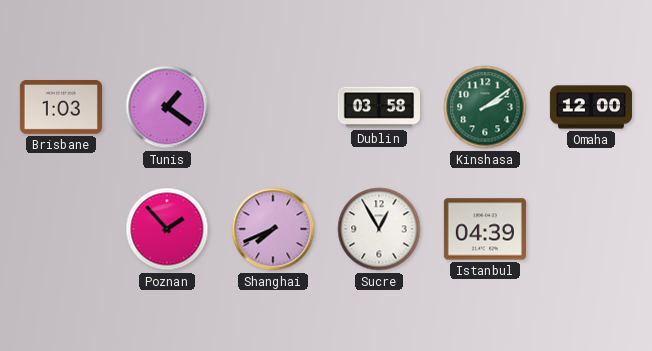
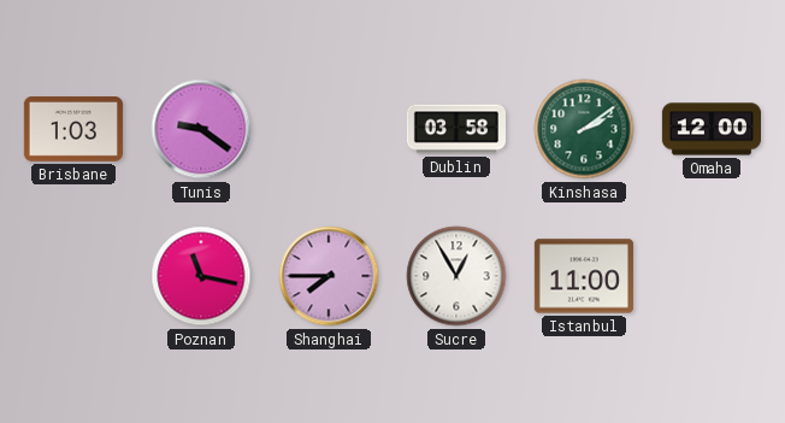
Tunis: 1:21 -> 9:21
Poznan: 1:53 -> 11:17
Shanghai: 7:41 -> 7:45
Istanbul: 04:39 -> 11:00
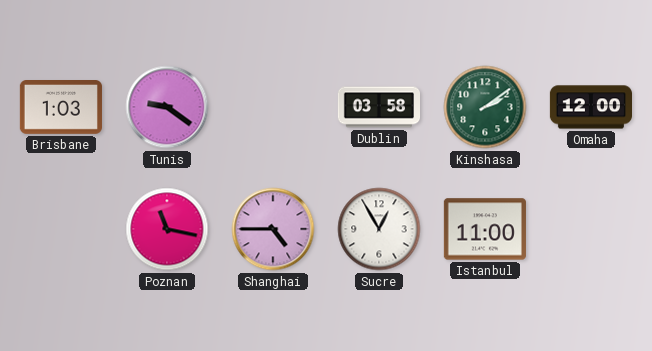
Shanghai: 7:45 -> 4:45
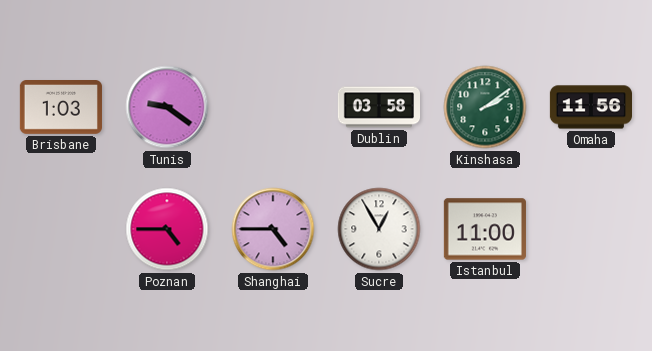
Omaha: 12:00 -> 11:56
Poznan: 11:17 -> 4:45
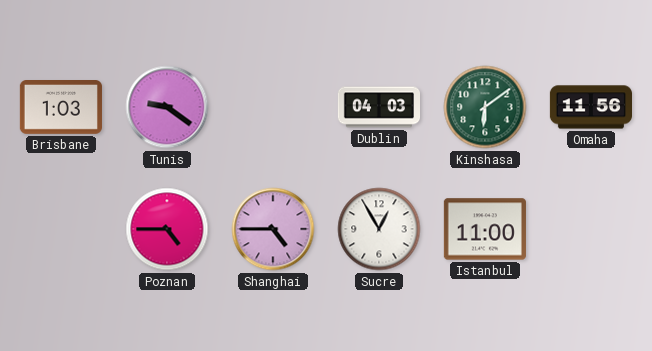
Dublin: 03:58 -> 04:03
Kinshasa: 2:09 -> 6:09
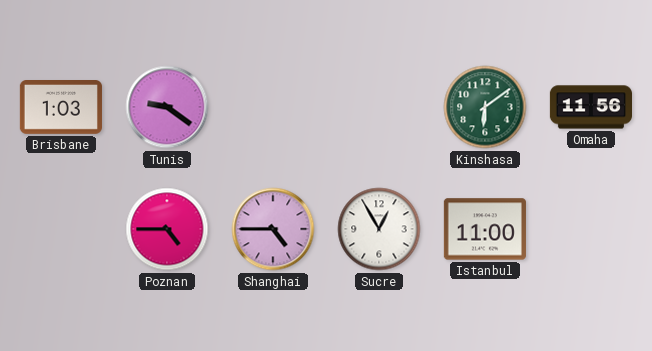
Dublin: 04:03 -> none
